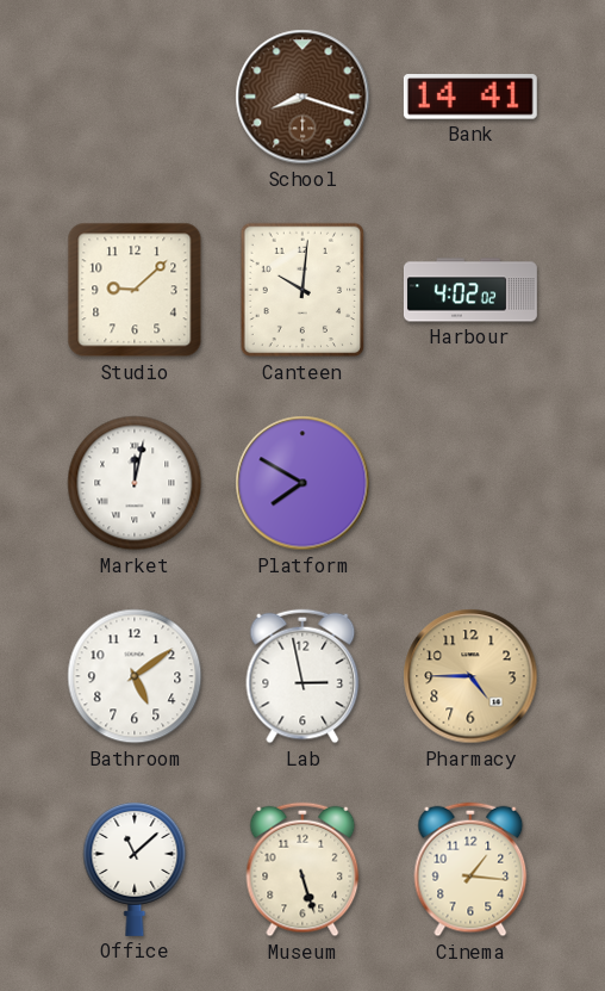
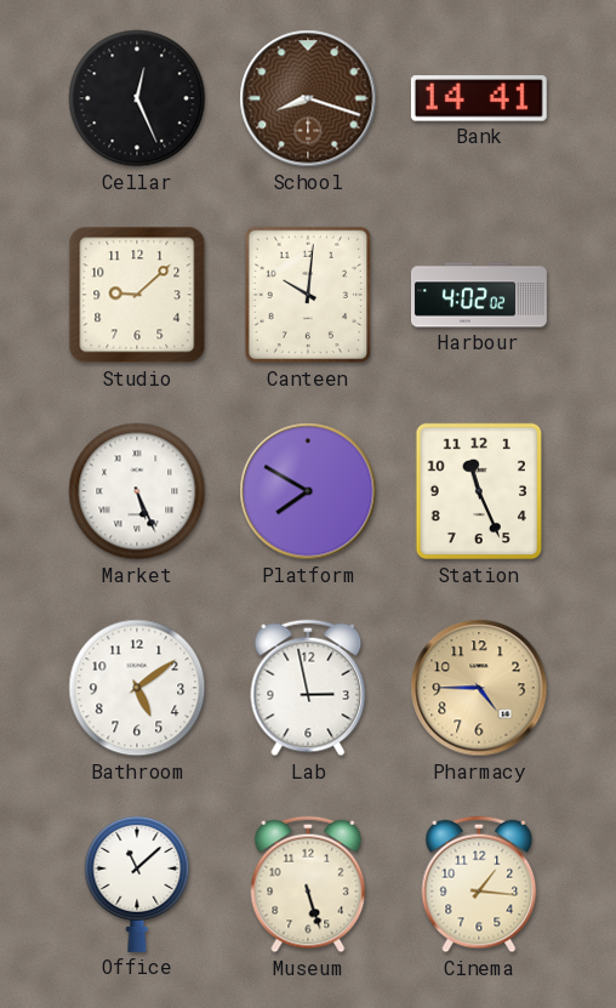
Cellar: none -> 12:26
Market: 12:02 -> 5:26
Station: none -> 11:26
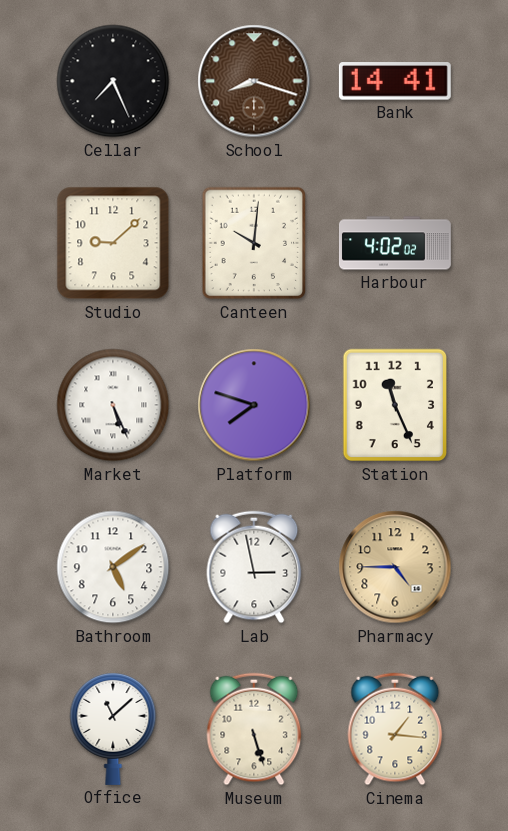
Cellar: 12:26 -> 7:26
Platform: 7:50 -> 7:48
